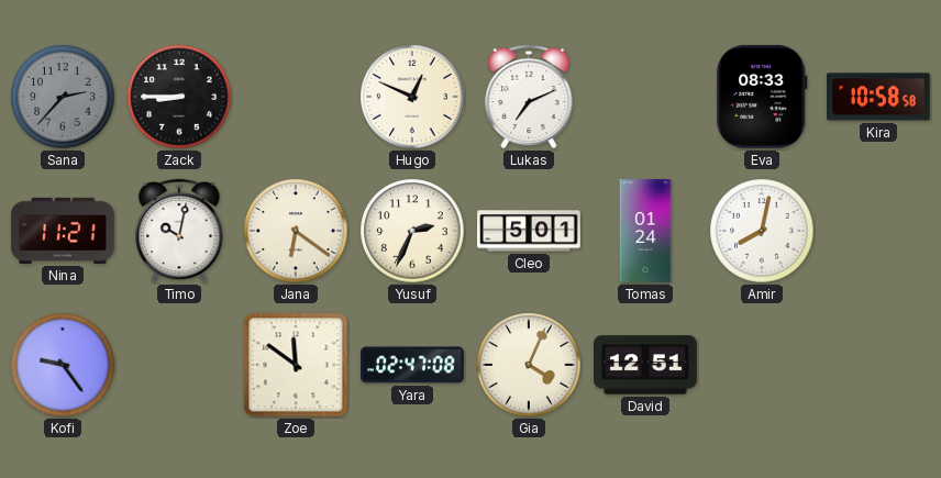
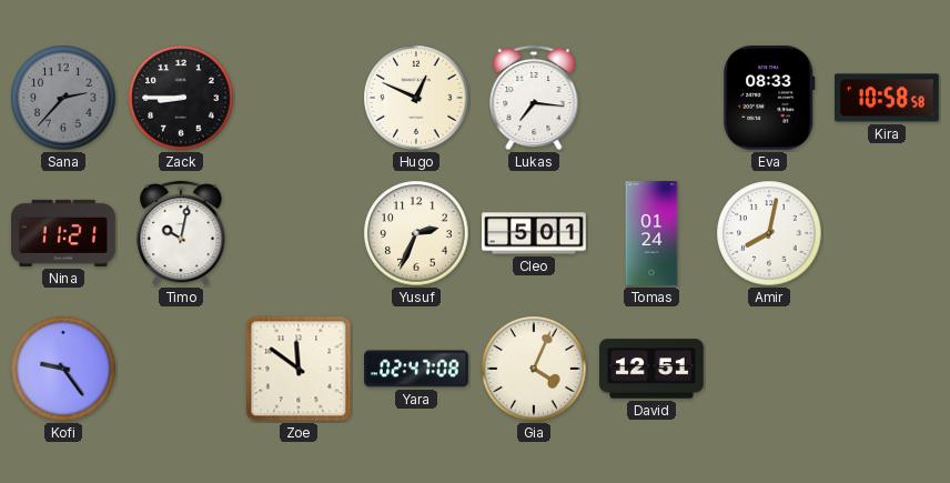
Lukas: 7:11 -> 7:16
Jana: 6:21 -> none
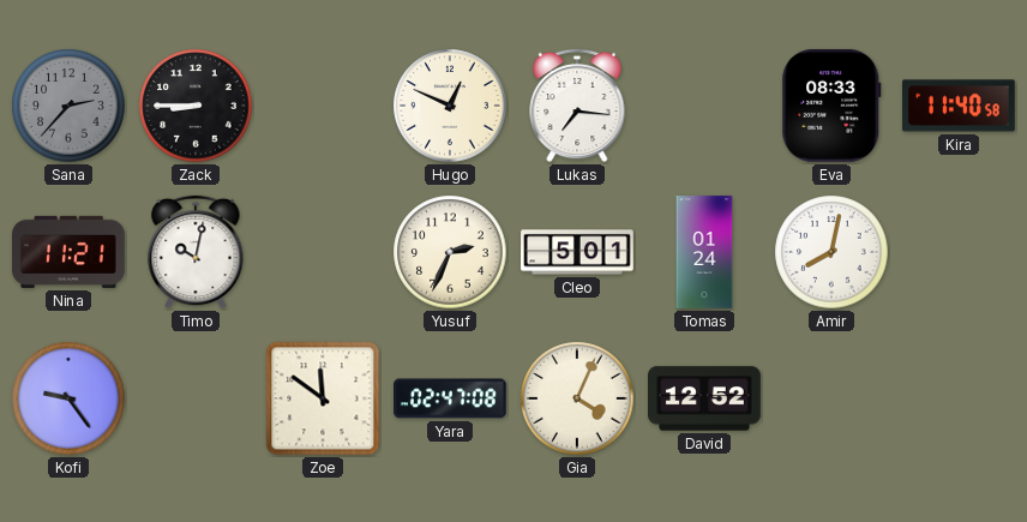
Kira: 10:58 -> 11:40
David: 12:51 -> 12:52
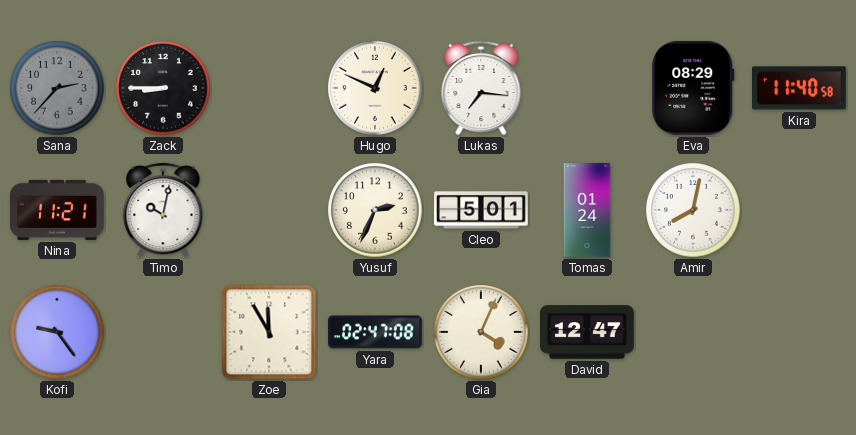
Eva: 08:33 -> 08:29
Zoe: 11:51 -> 11:55
David: 12:52 -> 12:47
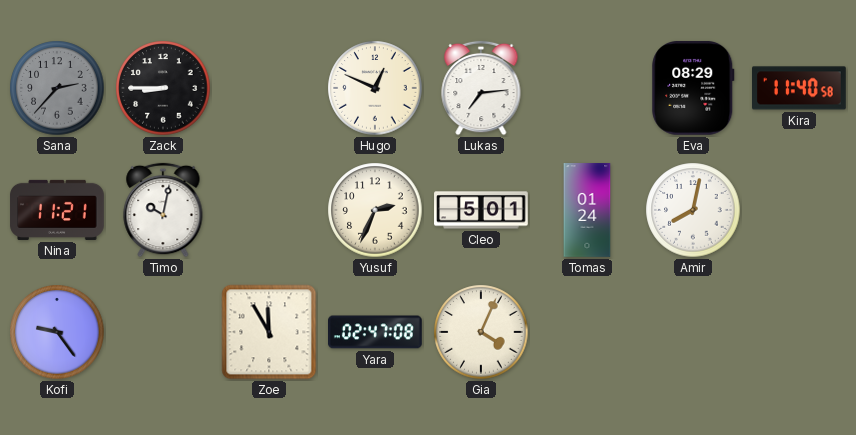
Lukas: 7:16 -> 7:14
David: 12:47 -> none
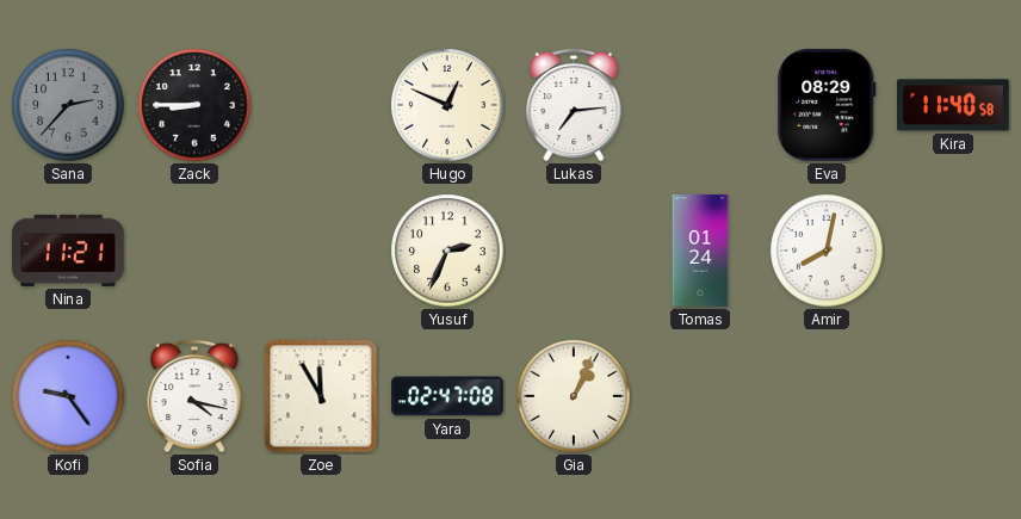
Timo: 10:02 -> none
Cleo: 5:01 -> none
Sofia: none -> 4:17
Gia: 4:04 -> 1:04
